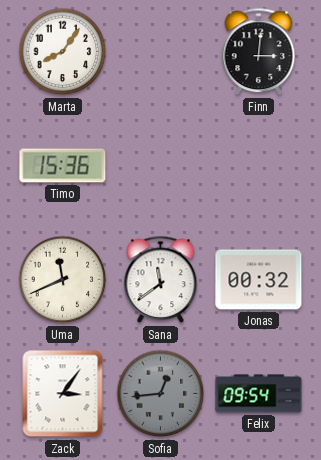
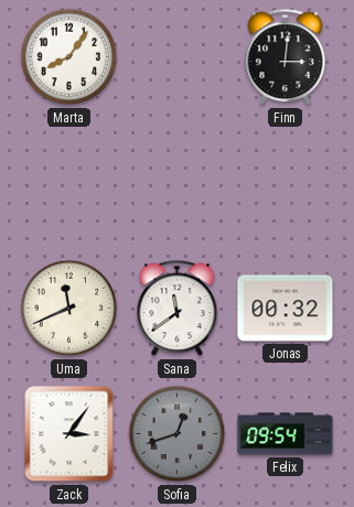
Timo: 15:36 -> none
Sofia: 12:44 -> 12:42
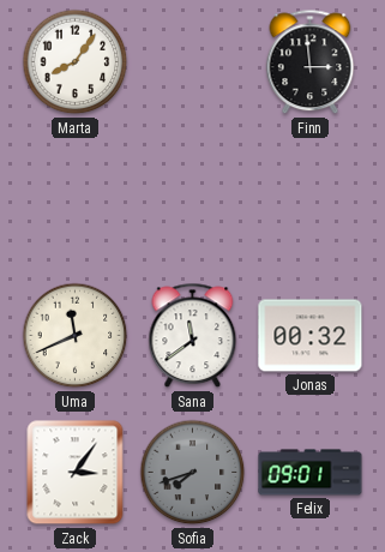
Finn: 3:01 -> 2:59
Sofia: 12:42 -> 7:42
Felix: 09:54 -> 09:01
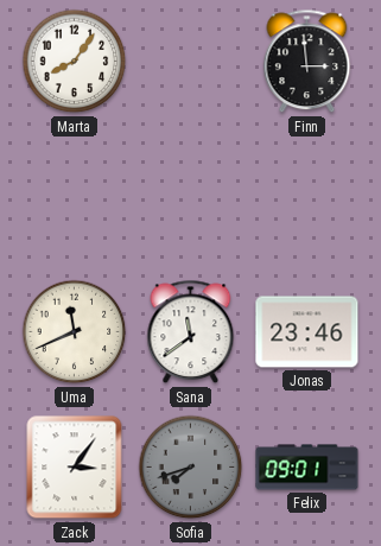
Jonas: 00:32 -> 23:46
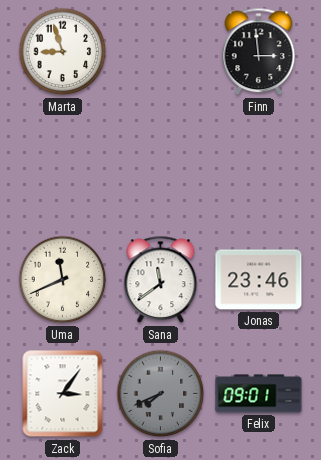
Marta: 8:06 -> 8:57
Sofia: 7:42 -> 7:41
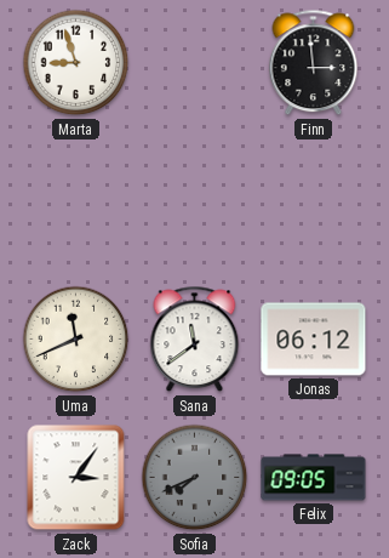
Jonas: 23:46 -> 06:12
Felix: 09:01 -> 09:05
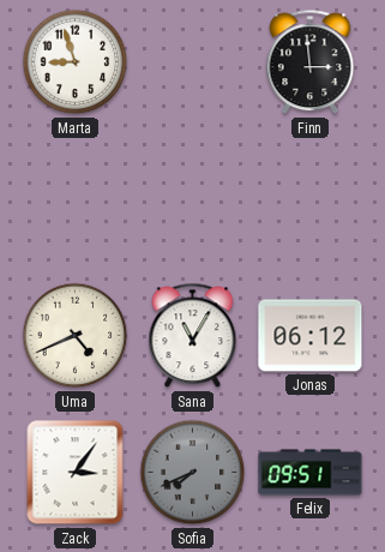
Uma: 11:41 -> 4:41
Sana: 11:39 -> 11:05
Felix: 09:05 -> 09:51
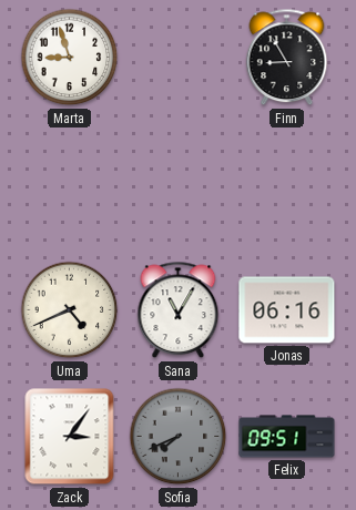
Finn: 2:59 -> 8:55
Jonas: 06:12 -> 06:16
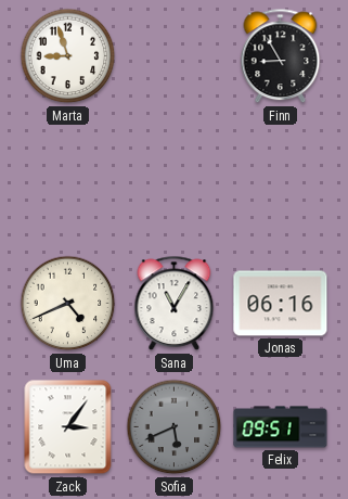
Sofia: 7:41 -> 5:41
